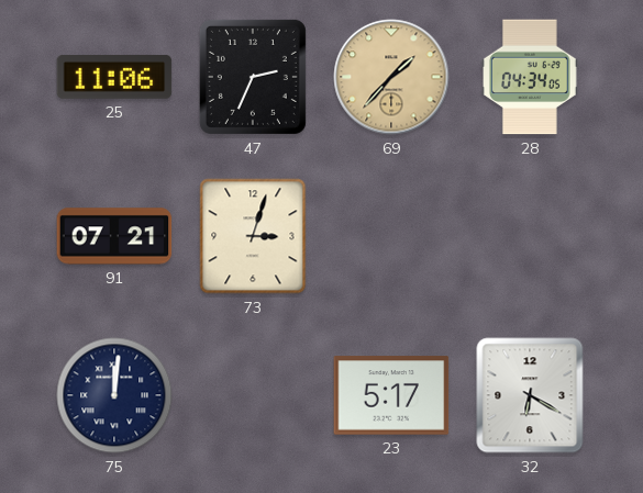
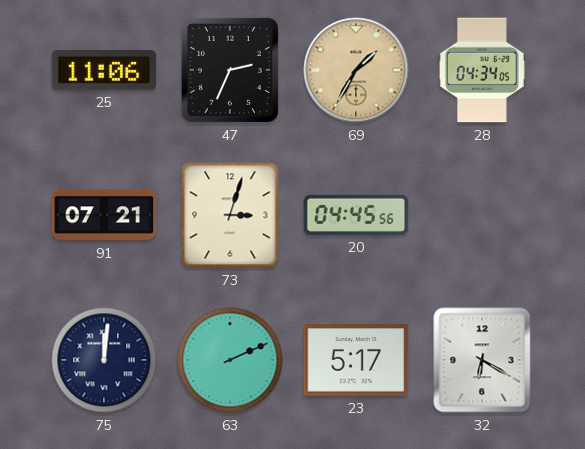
69: 1:37 -> 1:35
20: none -> 04:45
63: none -> 2:11
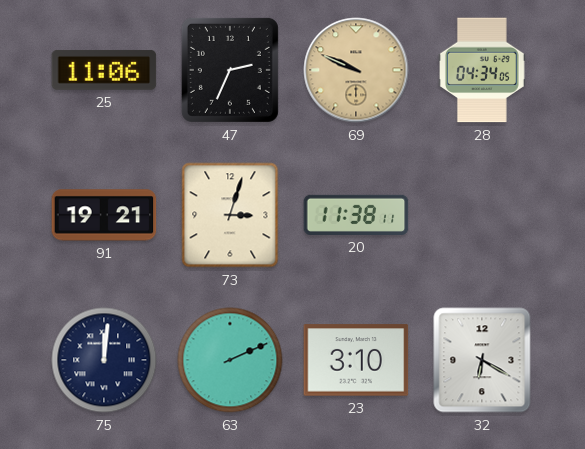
69: 1:35 -> 9:49
91: 07:21 -> 19:21
20: 04:45 -> 11:38
23: 5:17 -> 3:10
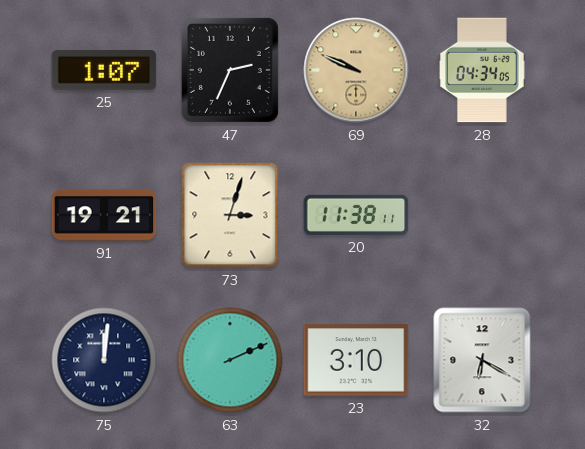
25: 11:06 -> 1:07
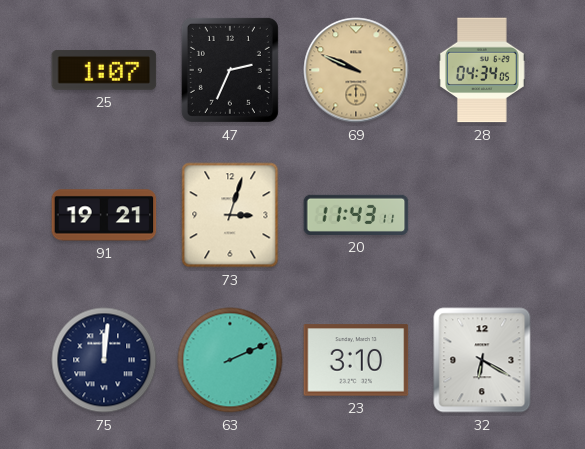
20: 11:38 -> 11:43
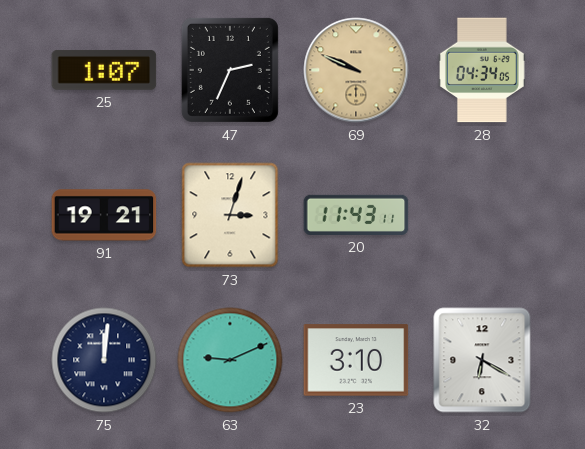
63: 2:11 -> 9:11
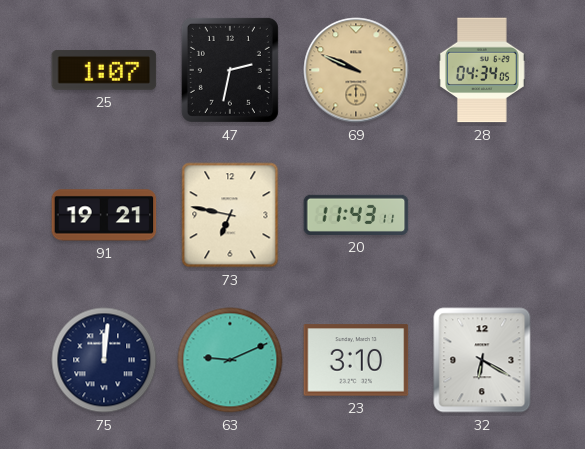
47: 2:34 -> 2:32
73: 3:03 -> 6:47
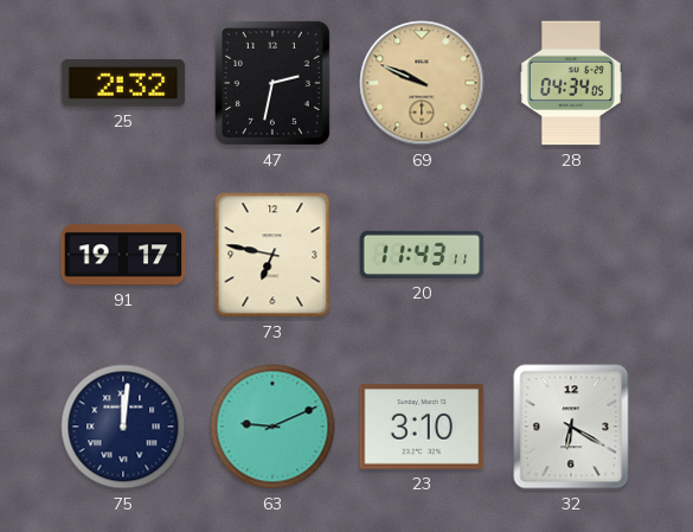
25: 1:07 -> 2:32
91: 19:21 -> 19:17
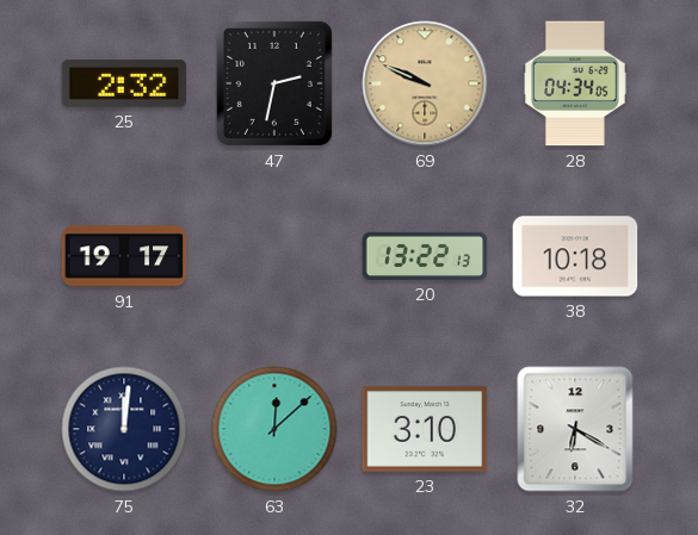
73: 6:47 -> none
20: 11:43 -> 13:22
38: none -> 10:18
63: 9:11 -> 12:08
